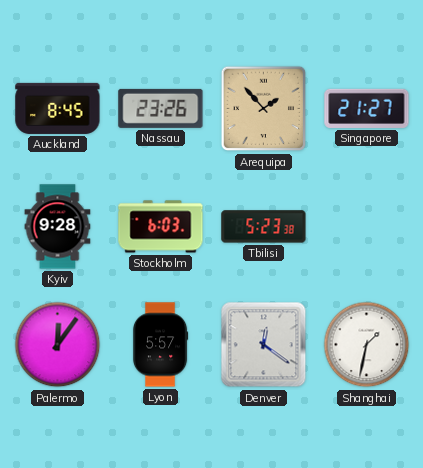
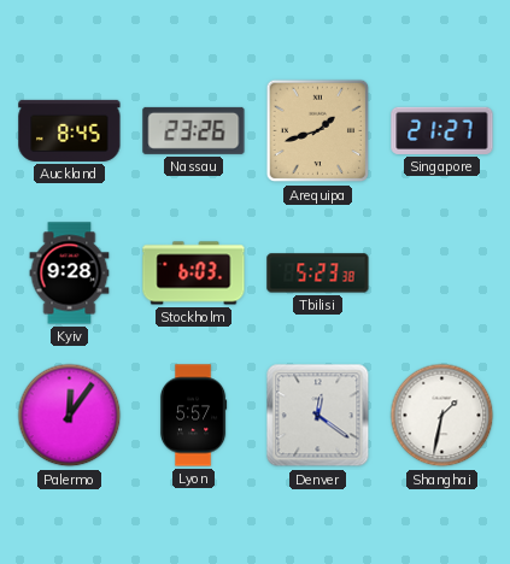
Arequipa: 1:53 -> 1:42
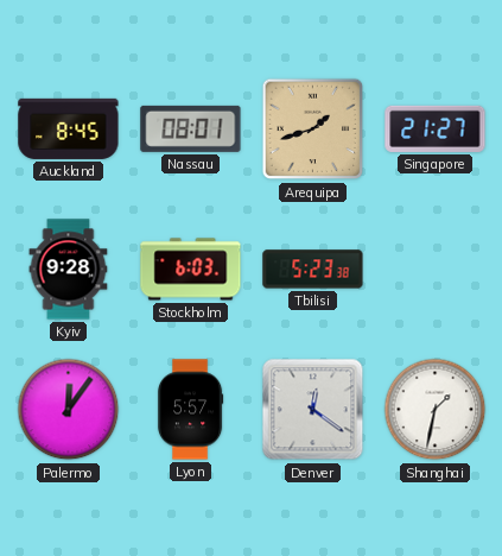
Nassau: 23:26 -> 08:01
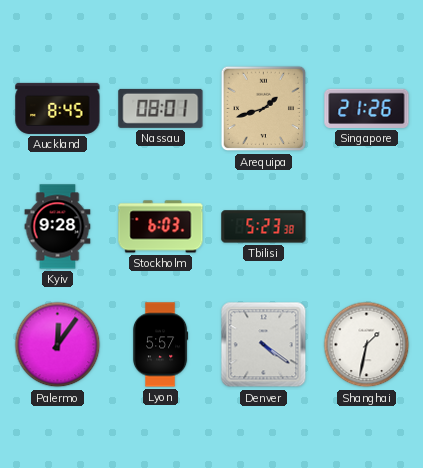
Singapore: 21:27 -> 21:26
Denver: 12:21 -> 4:21
